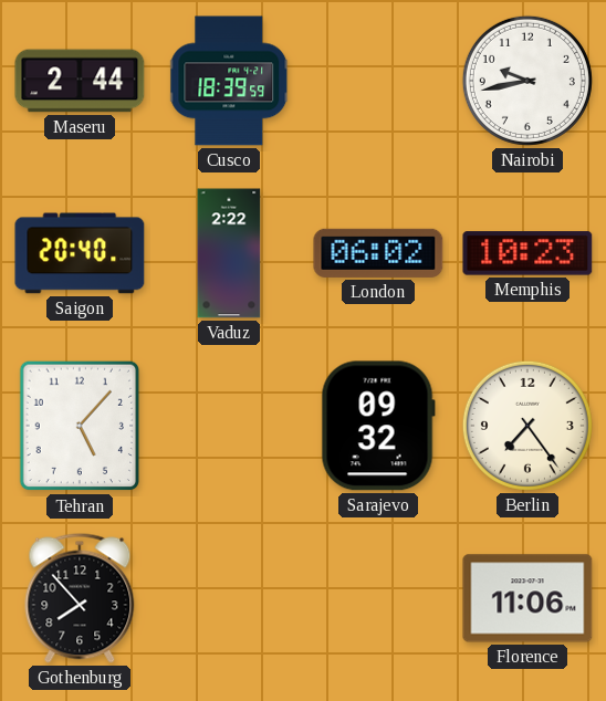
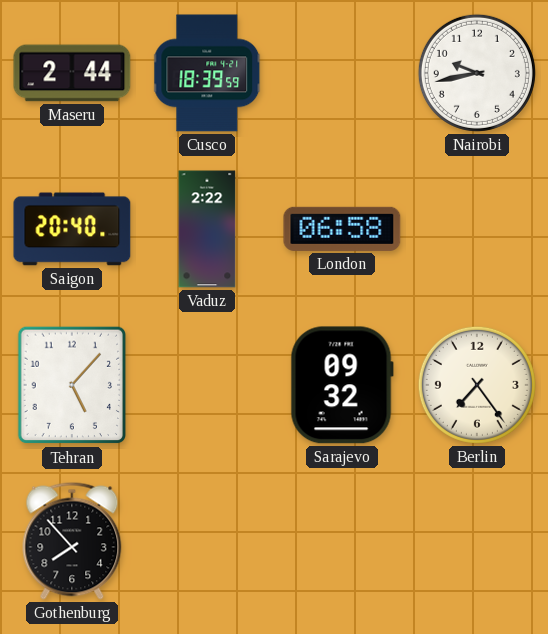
London: 06:02 -> 06:58
Memphis: 10:23 -> none
Florence: 11:06 -> none
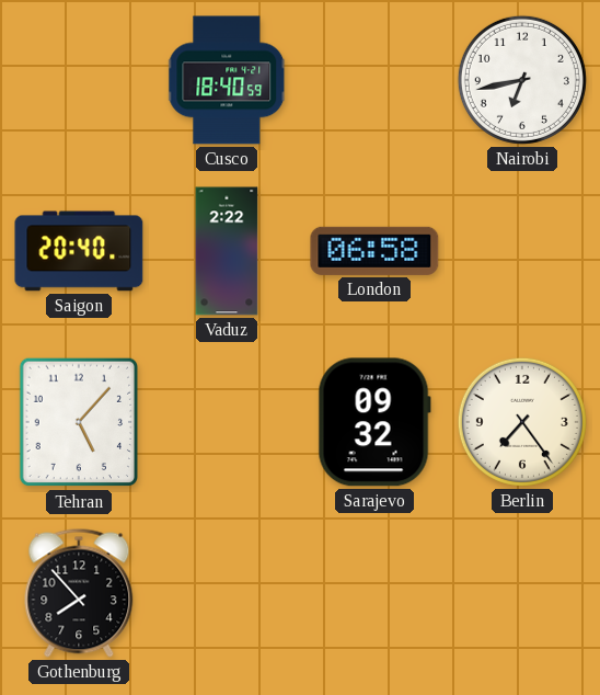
Maseru: 2:44 -> none
Cusco: 18:39 -> 18:40
Nairobi: 9:43 -> 6:43
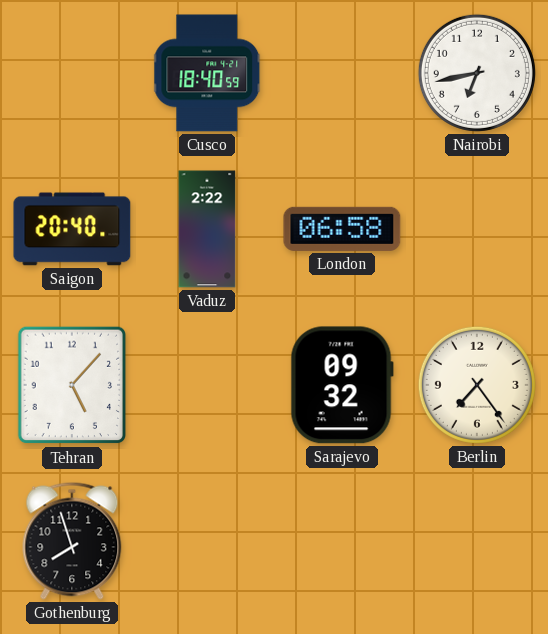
Gothenburg: 7:53 -> 7:57
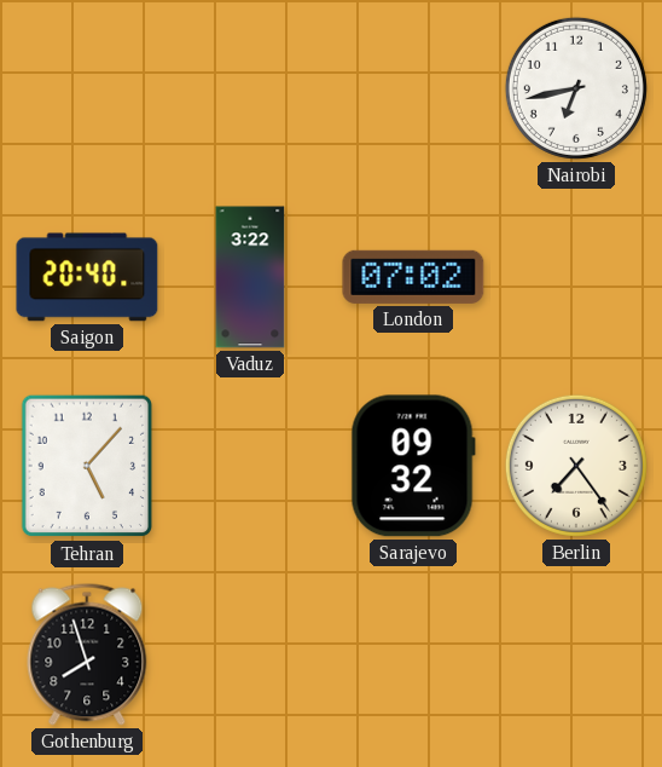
Cusco: 18:40 -> none
Vaduz: 2:22 -> 3:22
London: 06:58 -> 07:02
